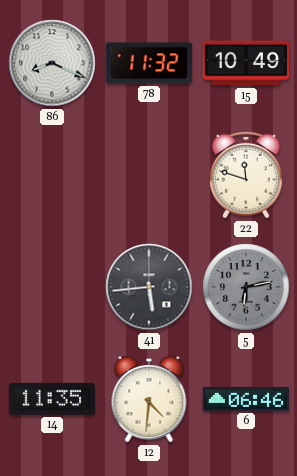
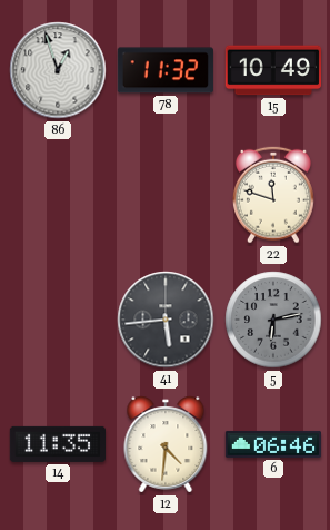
86: 8:19 -> 12:57
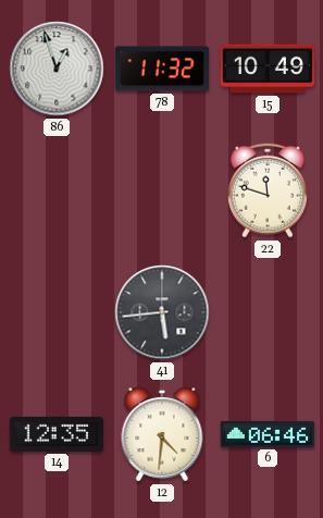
5: 6:13 -> none
14: 11:35 -> 12:35
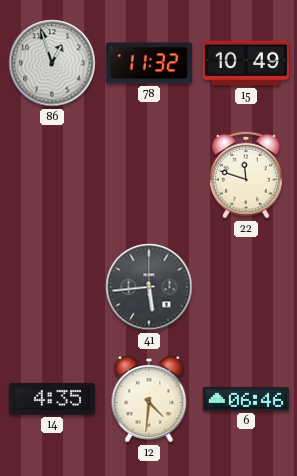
14: 12:35 -> 4:35
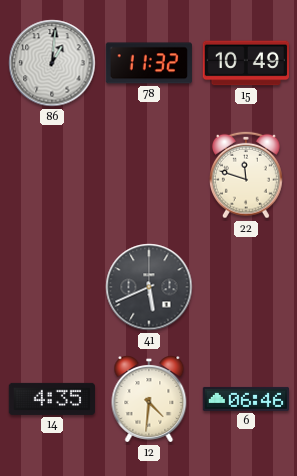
86: 12:57 -> 1:01
41: 5:44 -> 5:41
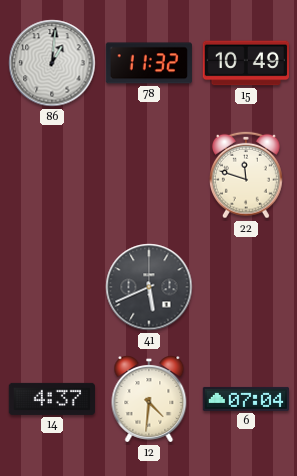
14: 4:35 -> 4:37
6: 06:46 -> 07:04
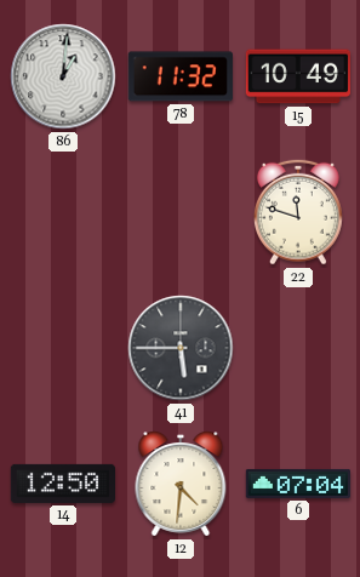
41: 5:41 -> 5:45
14: 4:37 -> 12:50
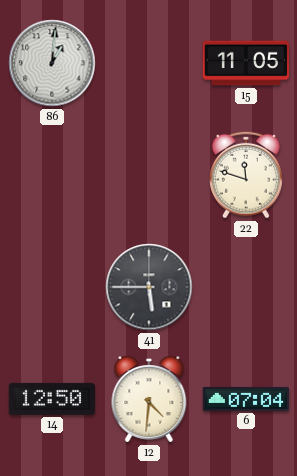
78: 11:32 -> none
15: 10:49 -> 11:05
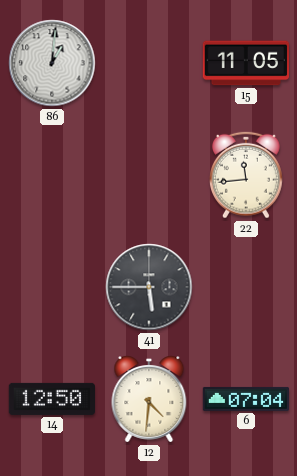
22: 11:48 -> 11:44
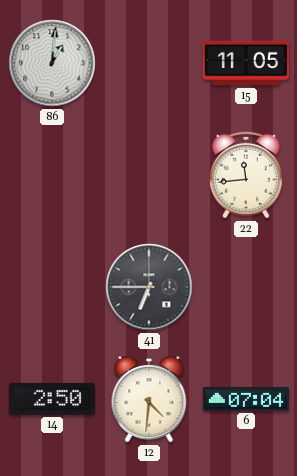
41: 5:45 -> 6:45
14: 12:50 -> 2:50
